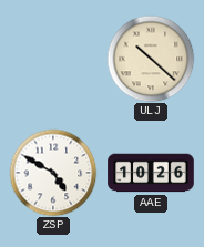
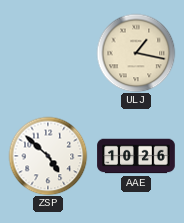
ULJ: 10:22 -> 1:17
ZSP: 4:50 -> 4:52
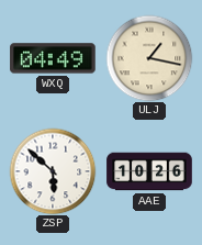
WXQ: none -> 04:49
ZSP: 4:52 -> 5:52
